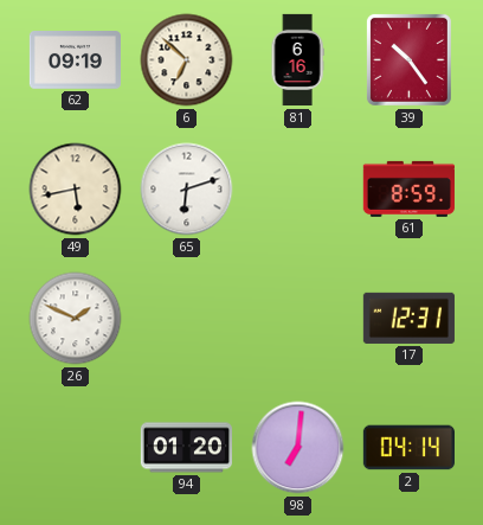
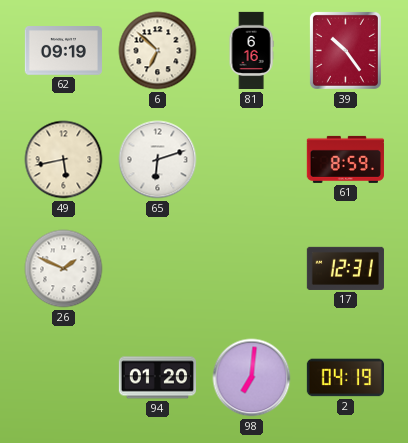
2: 04:14 -> 04:19
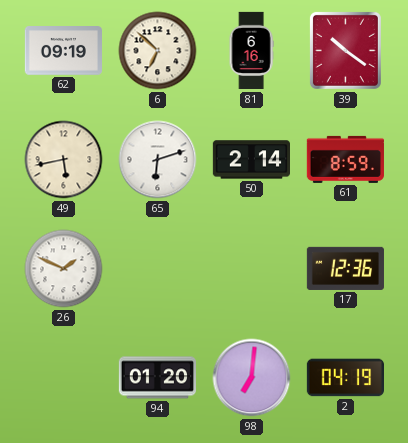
39: 10:24 -> 10:21
50: none -> 2:14
17: 12:31 -> 12:36
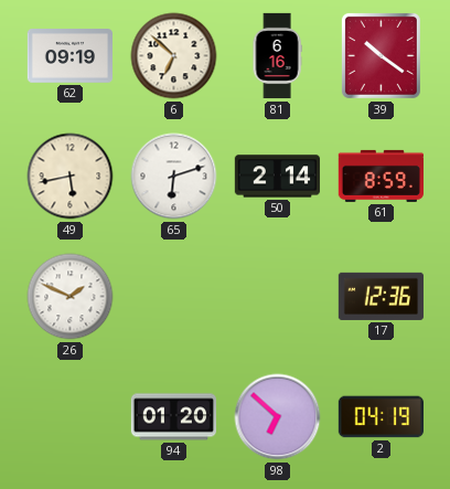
98: 7:01 -> 6:52
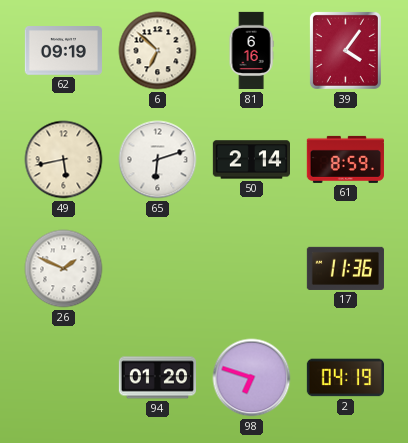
39: 10:21 -> 4:06
17: 12:36 -> 11:36
98: 6:52 -> 6:48
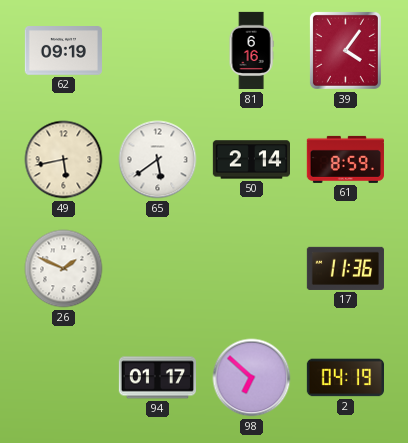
6: 6:52 -> none
65: 6:12 -> 5:39
94: 01:20 -> 01:17
98: 6:48 -> 6:52
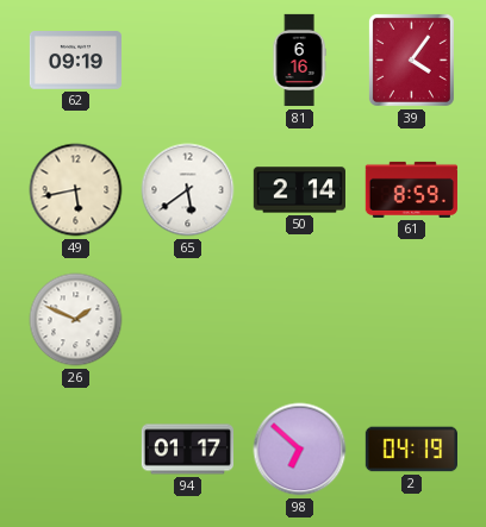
17: 11:36 -> none
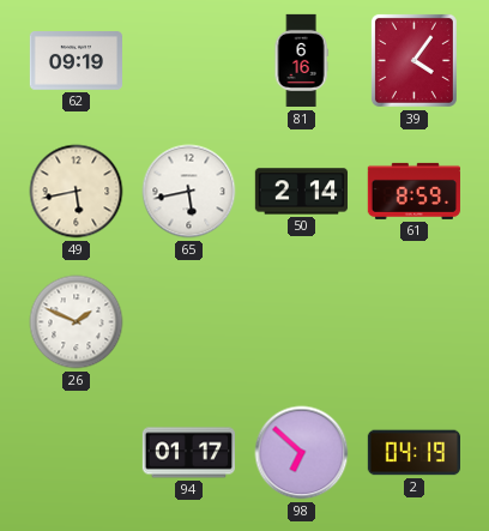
65: 5:39 -> 5:43
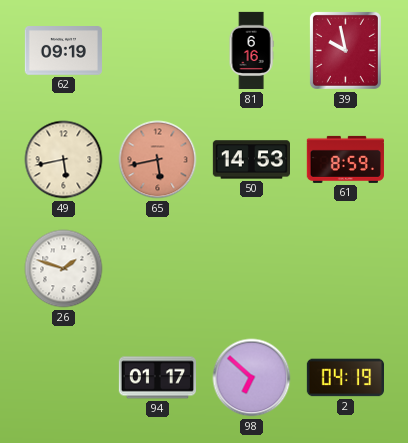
39: 4:06 -> 9:58
65 dial: white -> salmon
50: 2:14 -> 14:53
26: 1:49 -> 1:48
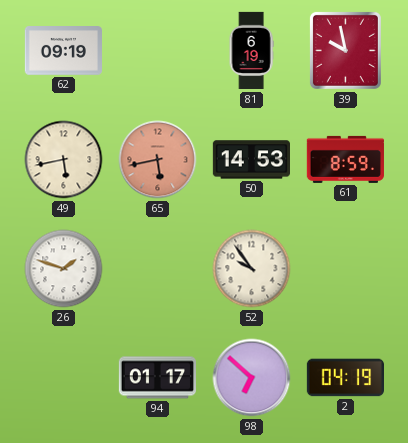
81: 6:16 -> 6:19
52: none -> 9:54
